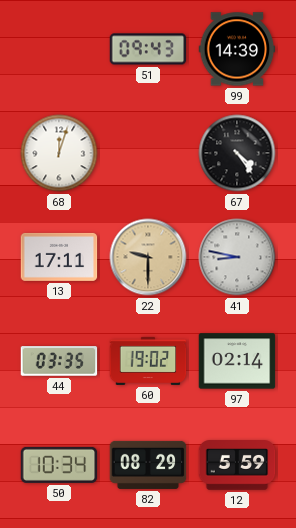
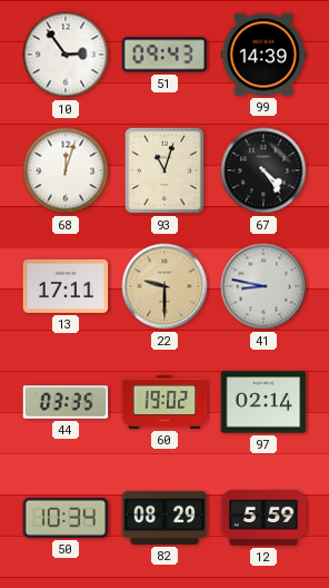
10: none -> 2:54
93: none -> 11:03
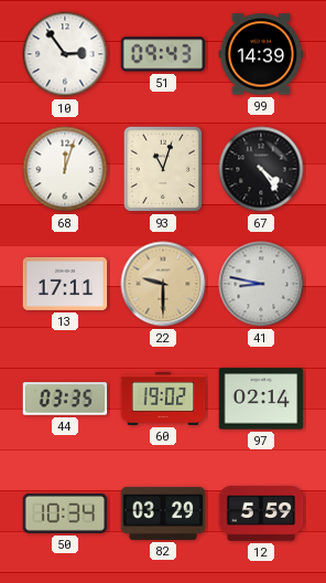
82: 08:29 -> 03:29
